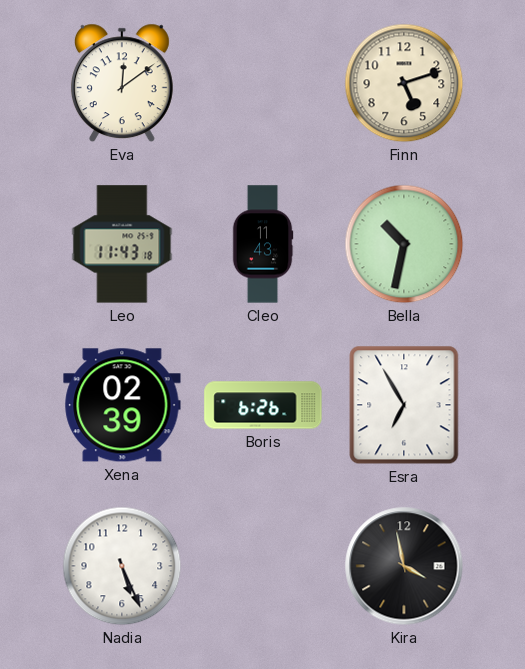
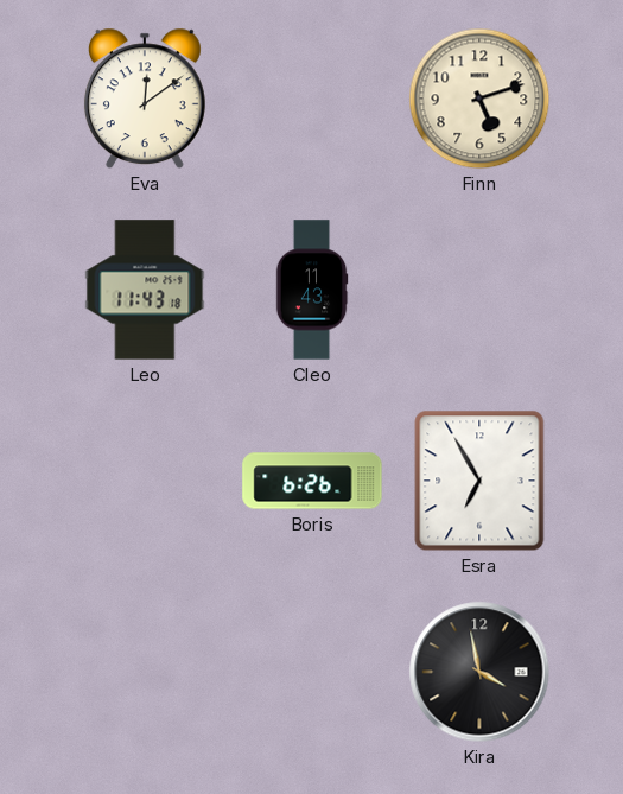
Bella: 10:32 -> none
Xena: 02:39 -> none
Nadia: 5:26 -> none
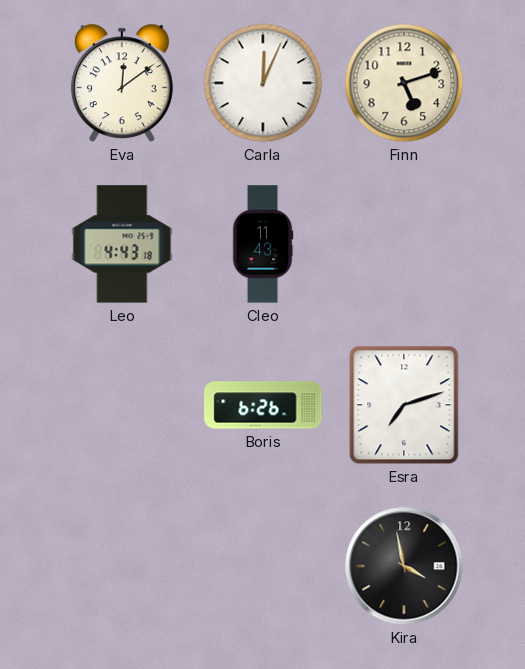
Carla: none -> 12:04
Leo: 11:43 -> 4:43
Esra: 6:55 -> 7:12
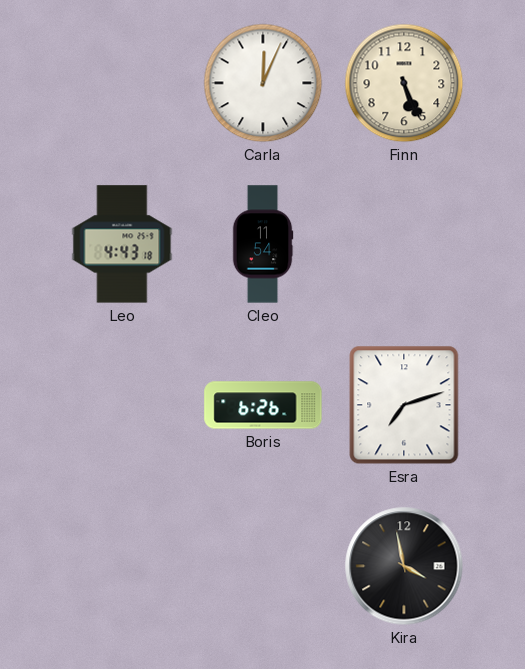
Eva: 12:09 -> none
Finn: 5:12 -> 5:26
Cleo: 11:43 -> 11:54
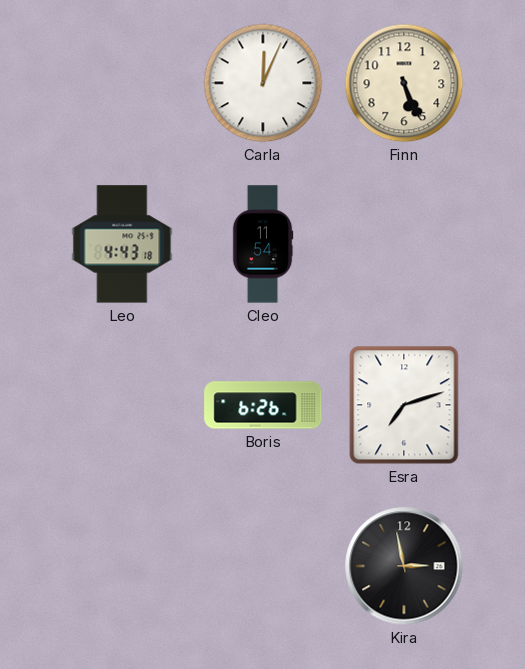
Kira: 3:58 -> 2:58
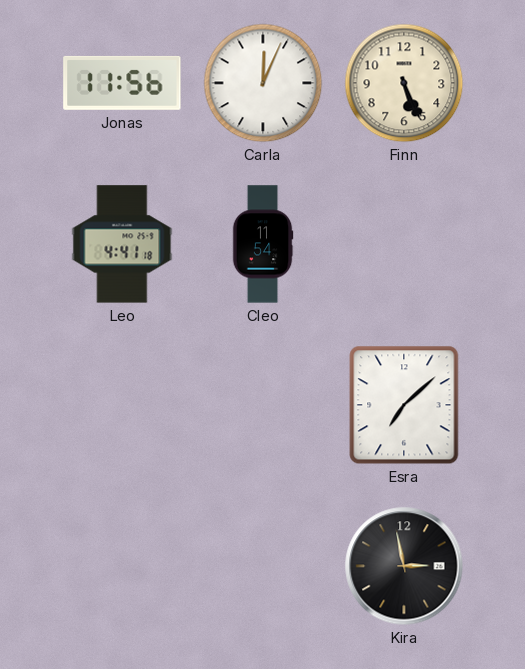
Jonas: none -> 11:56
Leo: 4:43 -> 4:41
Boris: 6:26 -> none
Esra: 7:12 -> 7:08
